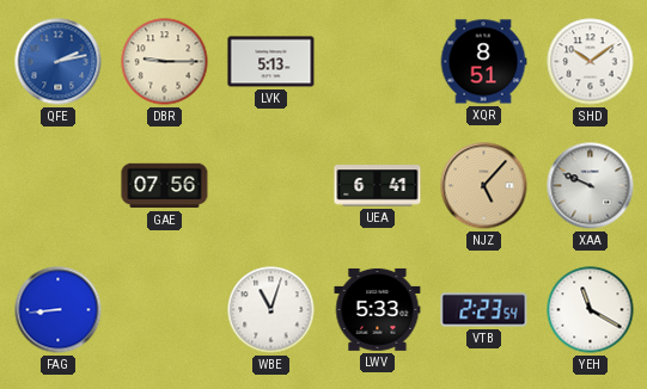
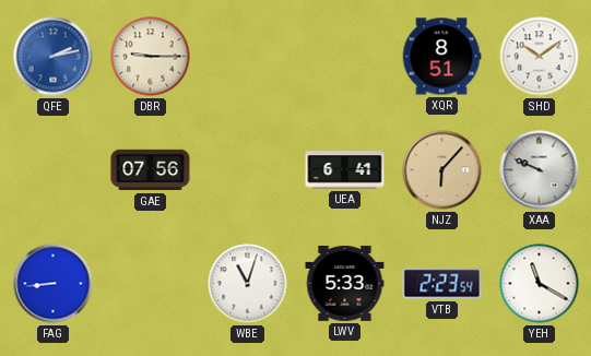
LVK: 5:13 -> none
NJZ: 5:07 -> 6:07
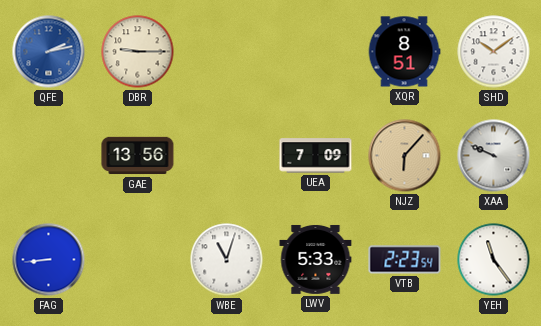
GAE: 07:56 -> 13:56
UEA: 6:41 -> 7:09
YEH: 11:20 -> 11:24
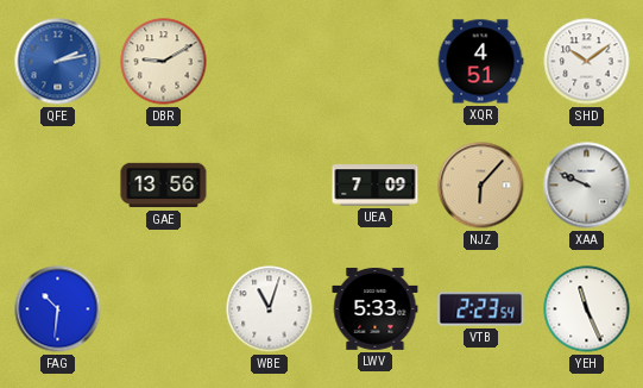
DBR: 9:15 -> 9:10
XQR: 8:51 -> 4:51
FAG: 8:44 -> 10:31
YEH: 11:24 -> 11:26
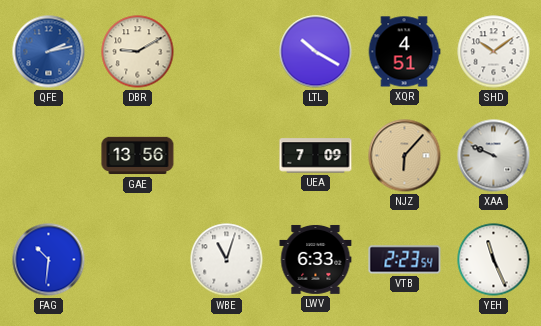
LTL: none -> 10:20
LWV: 5:33 -> 6:33
